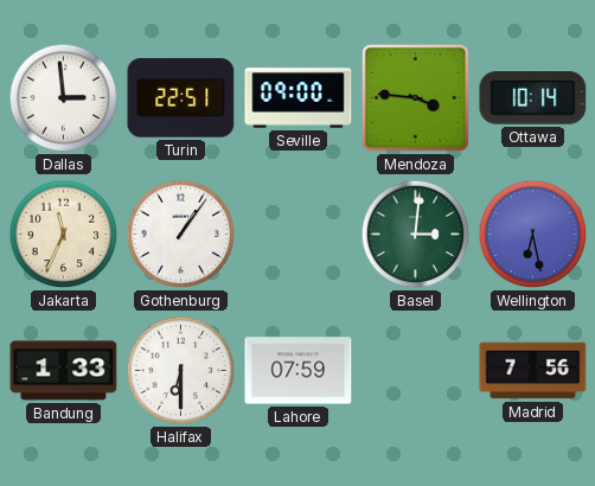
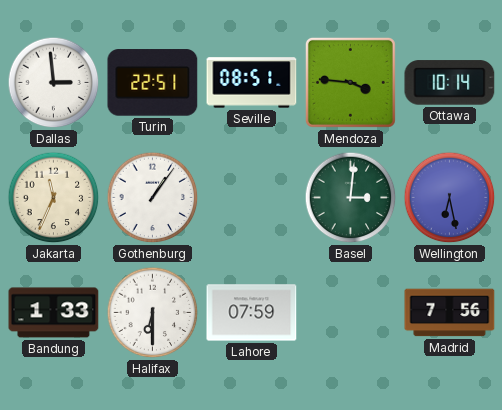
Seville: 09:00 -> 08:51
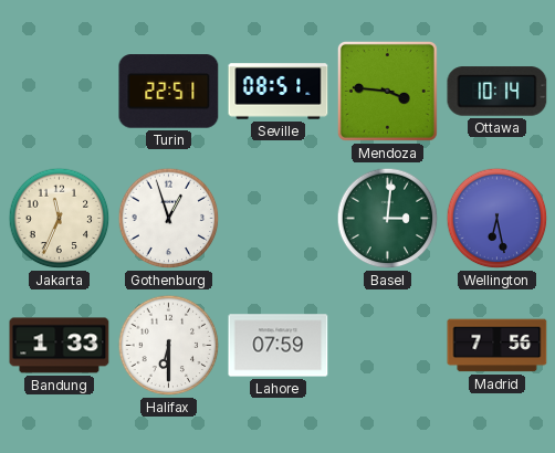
Dallas: 2:59 -> none
Gothenburg: 1:06 -> 12:57
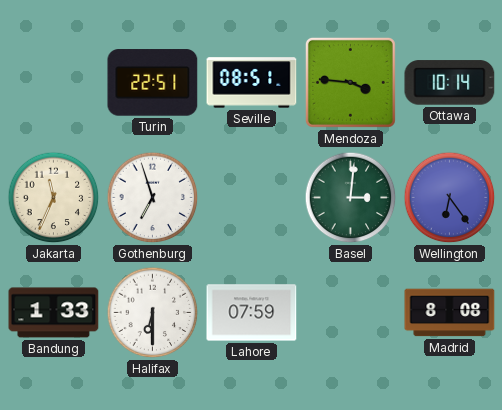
Gothenburg: 12:57 -> 6:57
Wellington: 6:28 -> 6:24
Madrid: 7:56 -> 8:08
